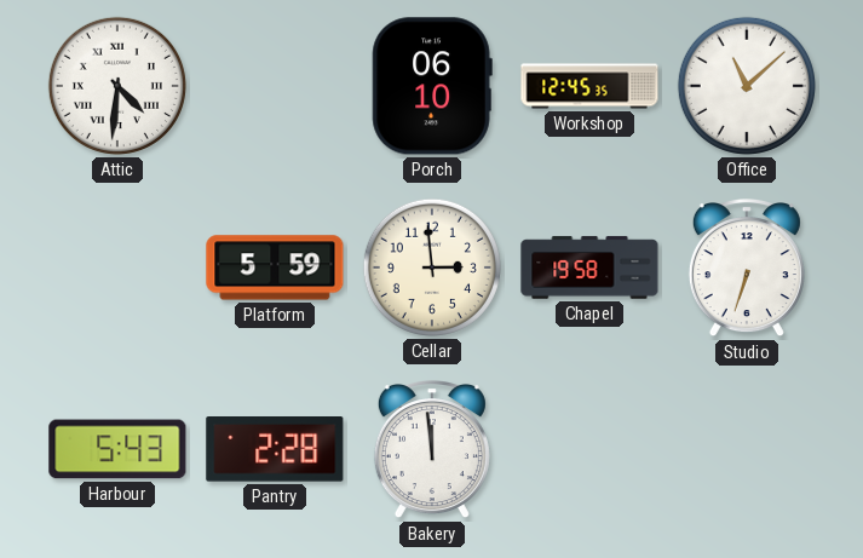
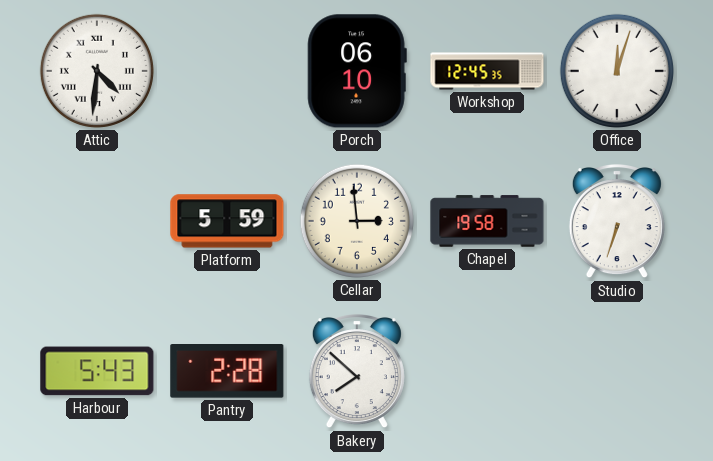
Office: 11:08 -> 12:03
Bakery: 11:59 -> 7:52
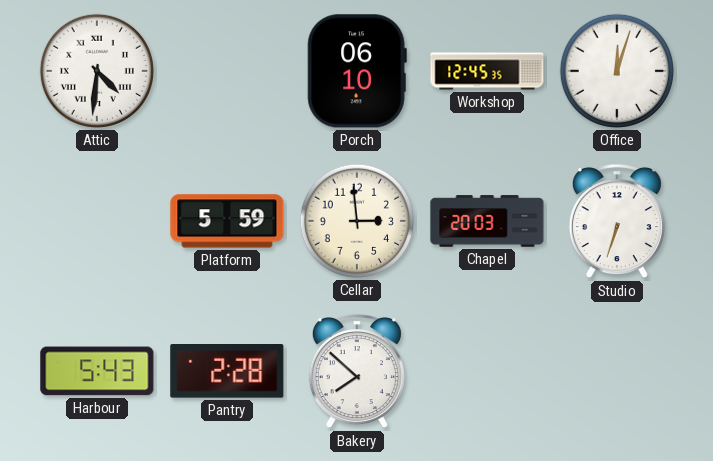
Chapel: 19:58 -> 20:03
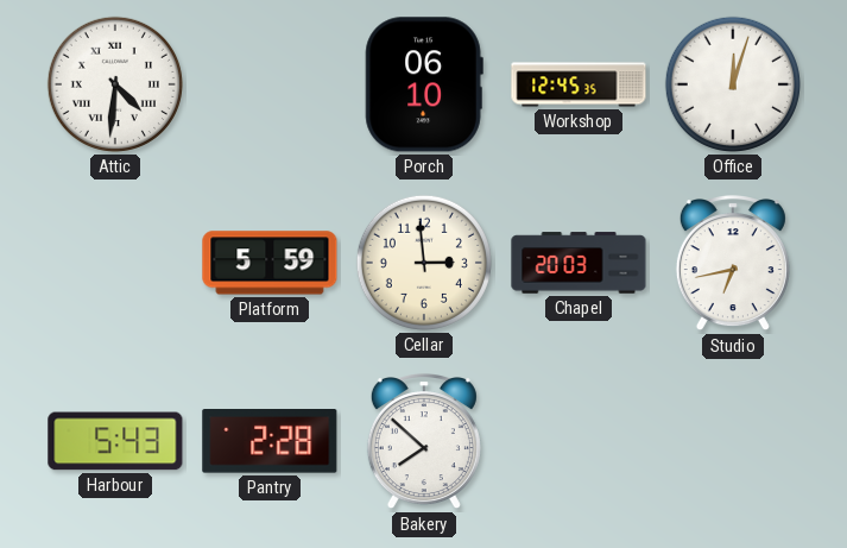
Studio: 6:33 -> 6:43
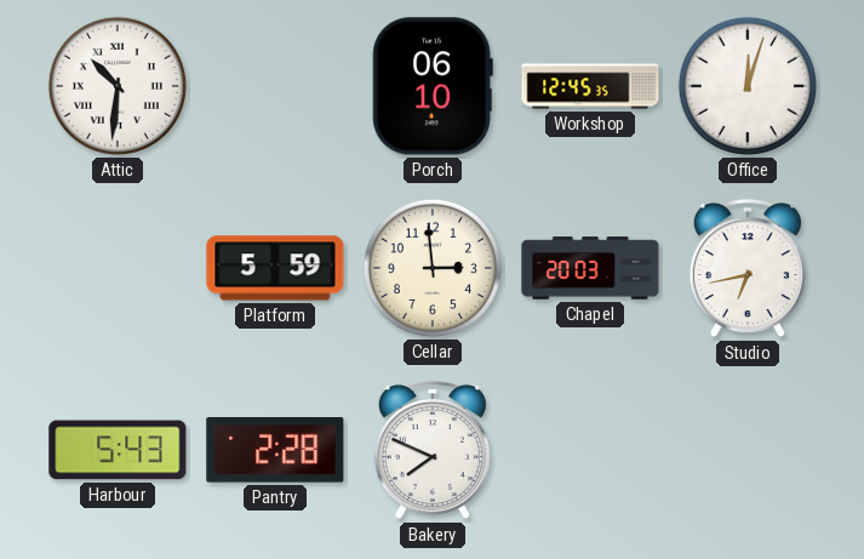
Attic: 4:31 -> 10:31
Bakery: 7:52 -> 7:49
